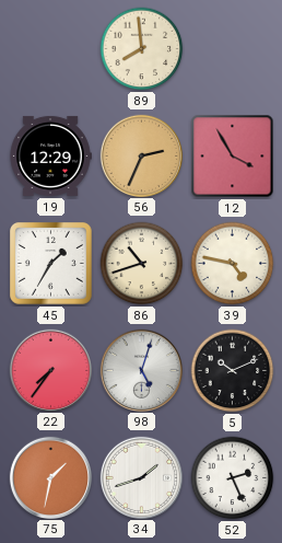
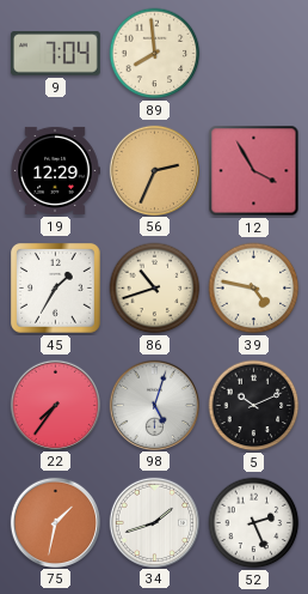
9: none -> 7:04
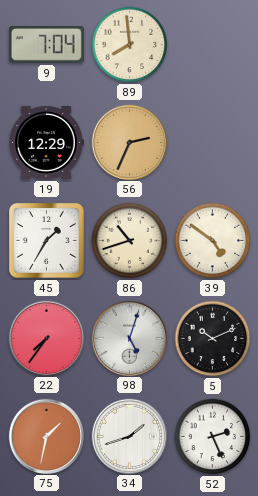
12: 3:55 -> none
39: 4:47 -> 4:51
